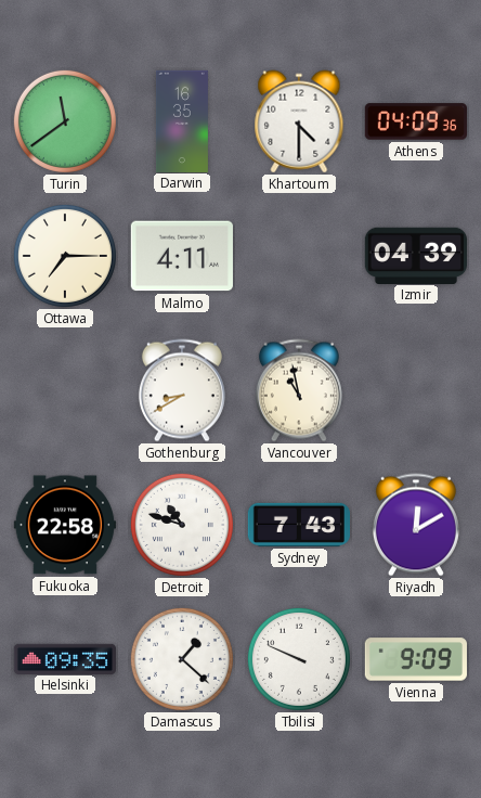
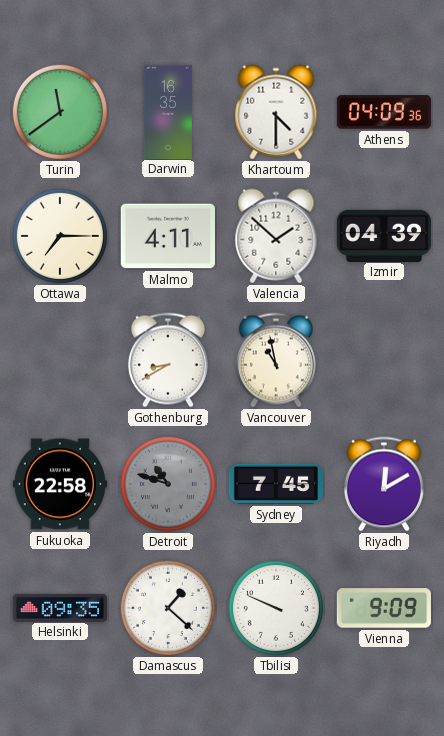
Valencia: none -> 1:52
Detroit dial: white -> grey
Sydney: 7:43 -> 7:45
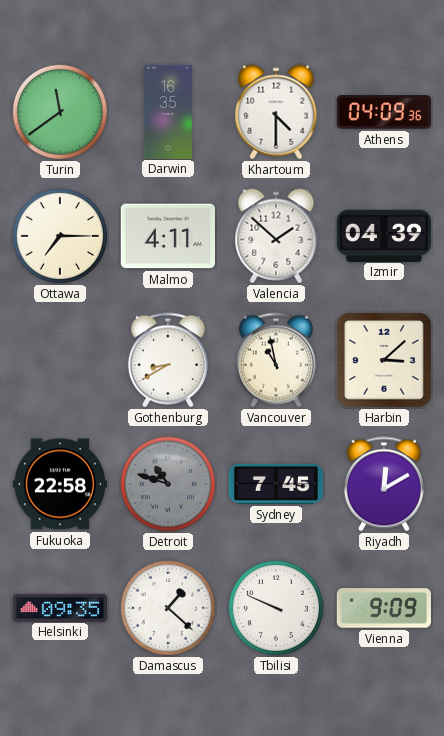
Harbin: none -> 3:08
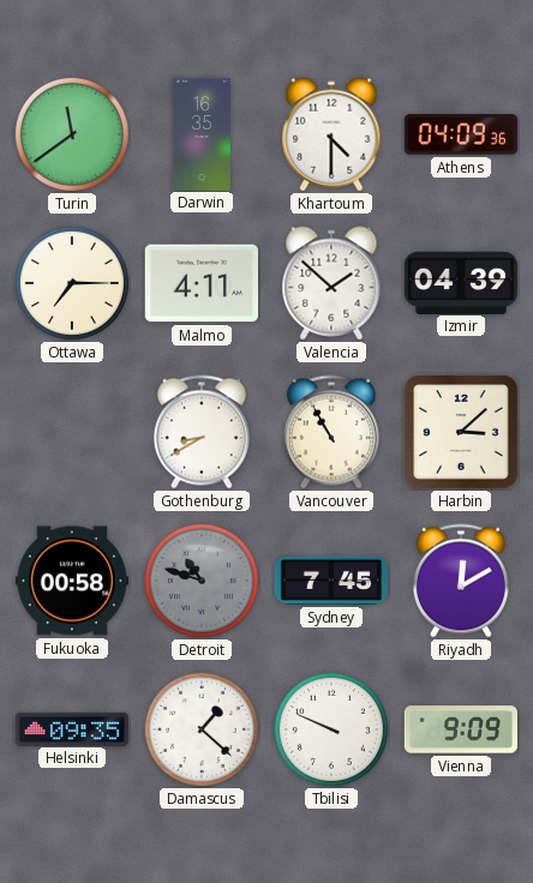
Vancouver: 10:58 -> 10:55
Fukuoka: 22:58 -> 00:58
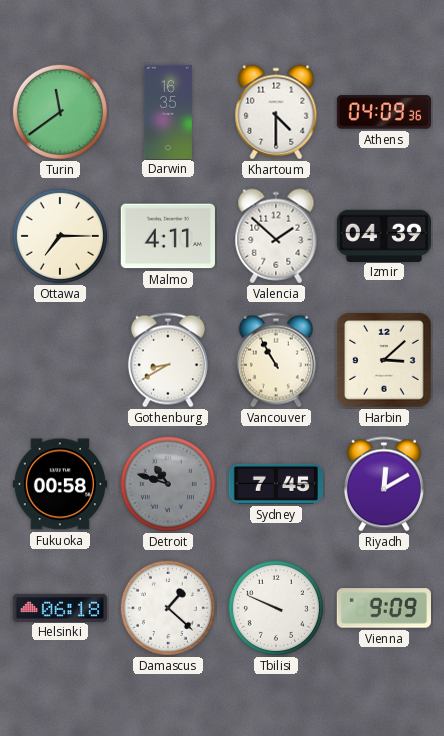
Helsinki: 09:35 -> 06:18
